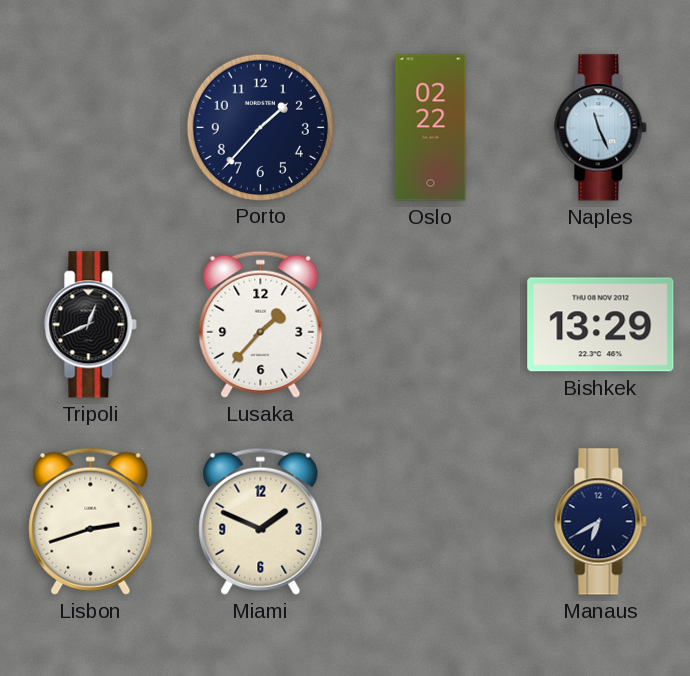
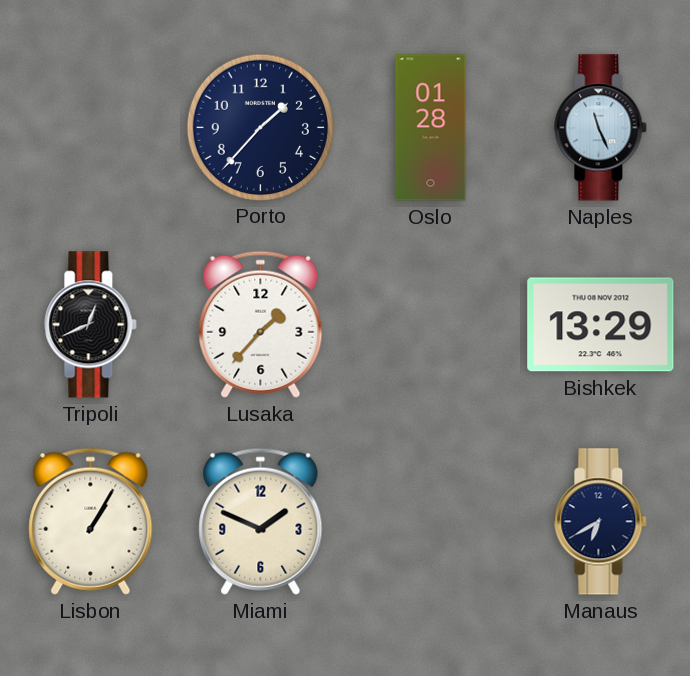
Oslo: 02:22 -> 01:28
Lisbon: 2:42 -> 1:05
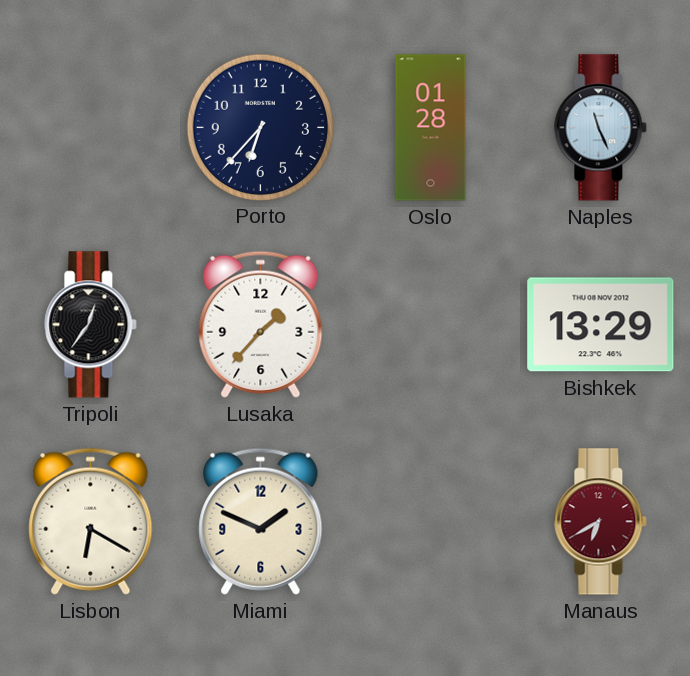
Porto: 1:37 -> 6:37
Tripoli: 12:41 -> 12:36
Lisbon: 1:05 -> 6:20
Manaus dial: navy -> burgundy
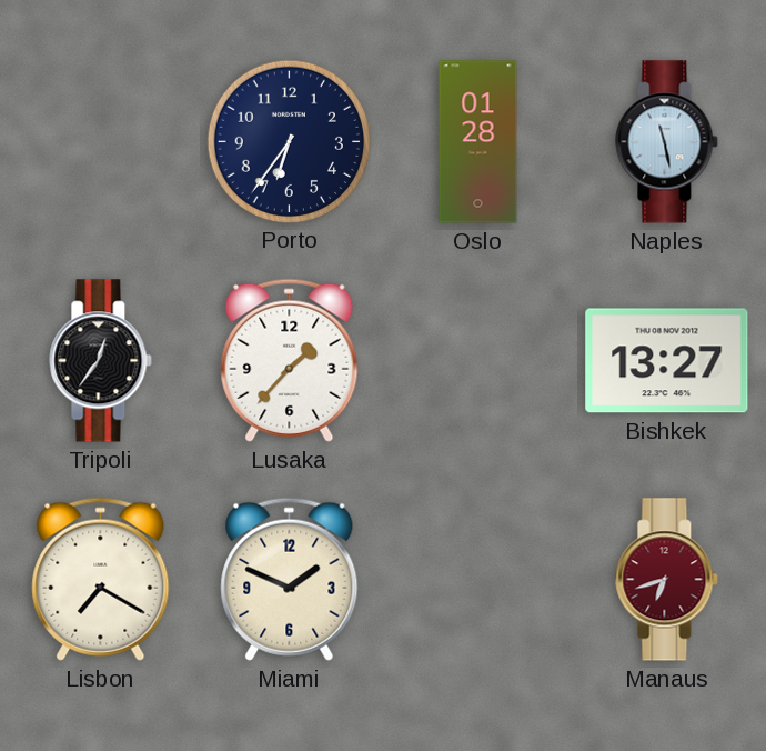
Porto: 6:37 -> 6:36
Naples: 11:26 -> 11:28
Bishkek: 13:29 -> 13:27
Lisbon: 6:20 -> 7:20
Manaus: 6:40 -> 6:42
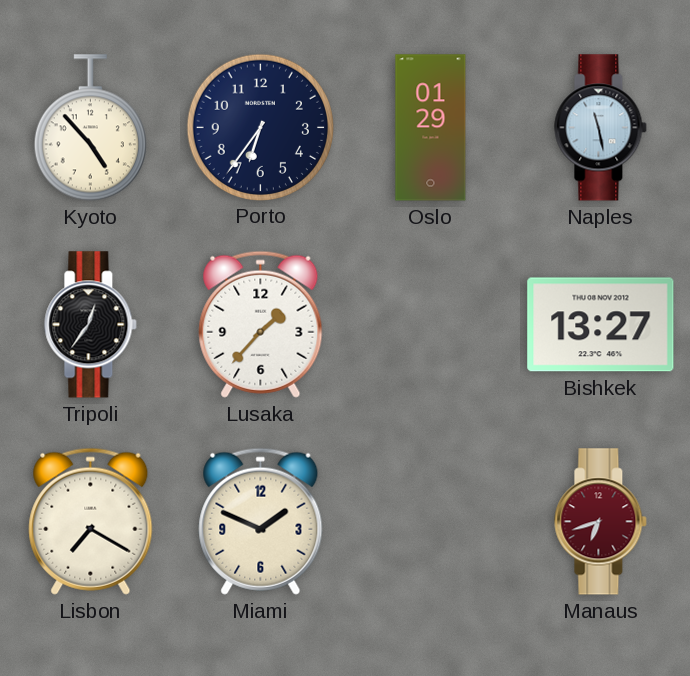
Kyoto: none -> 4:53
Oslo: 01:28 -> 01:29
